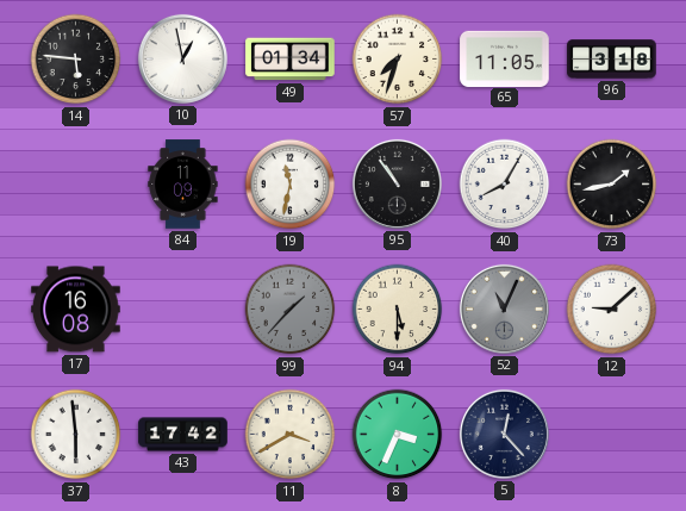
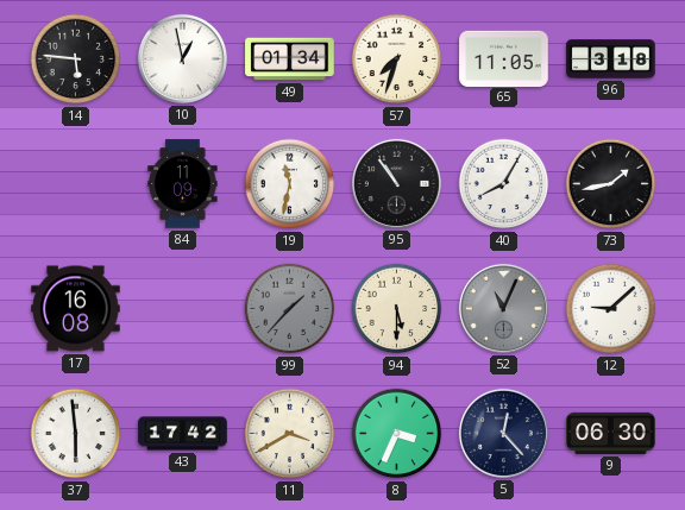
9: none -> 06:30
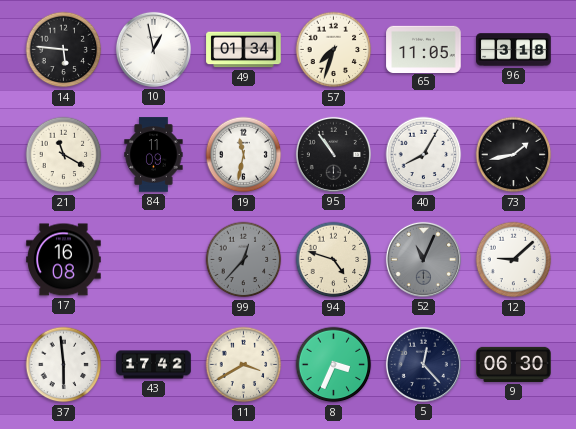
21: none -> 11:20
99: 1:37 -> 12:37
94: 5:30 -> 4:48
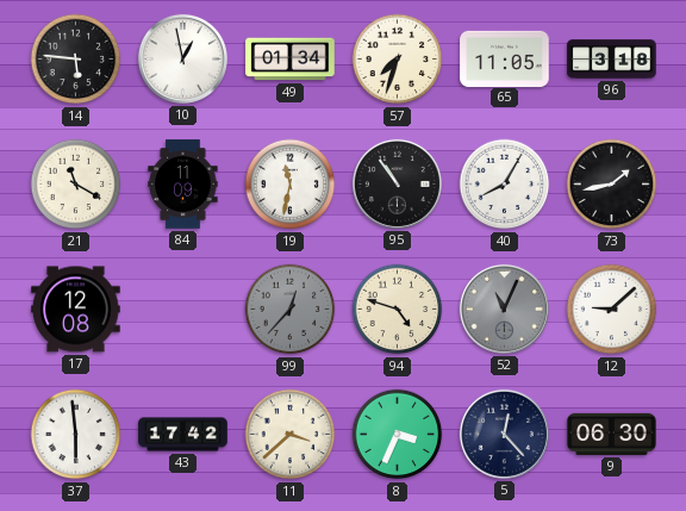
17: 16:08 -> 12:08
11: 3:40 -> 3:38
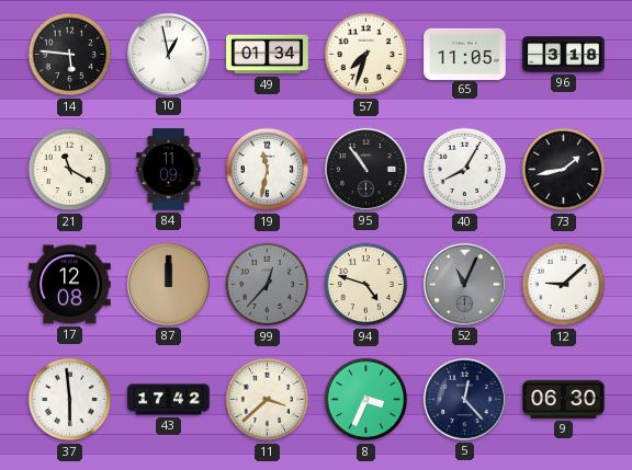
87: none -> 12:00
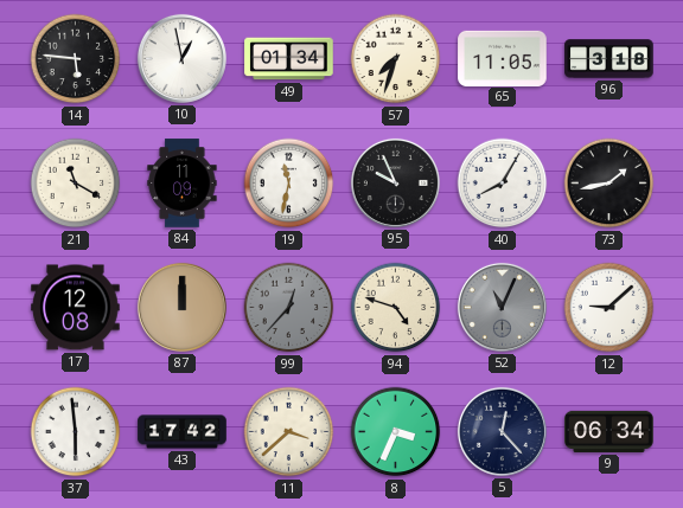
95: 10:54 -> 9:56
9: 06:30 -> 06:34
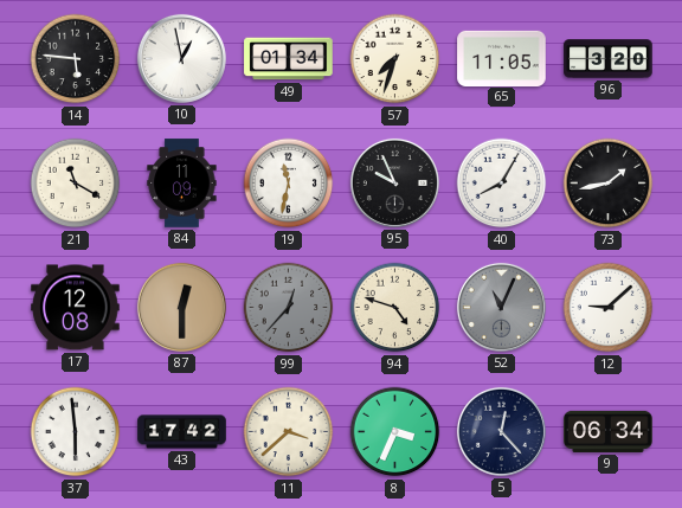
96: 3:18 -> 3:20
87: 12:00 -> 12:30
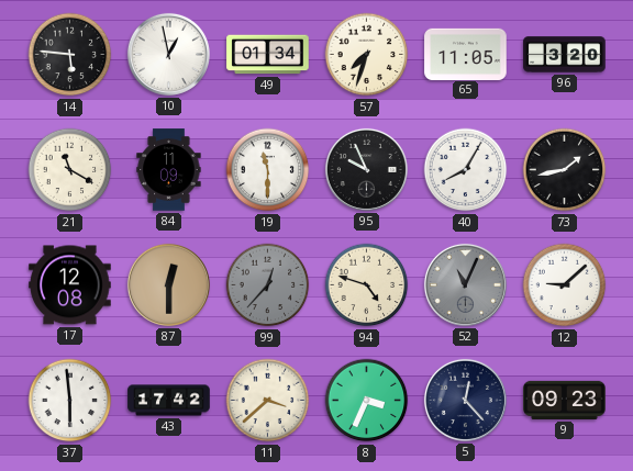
19: 11:32 -> 11:30
9: 06:34 -> 09:23
